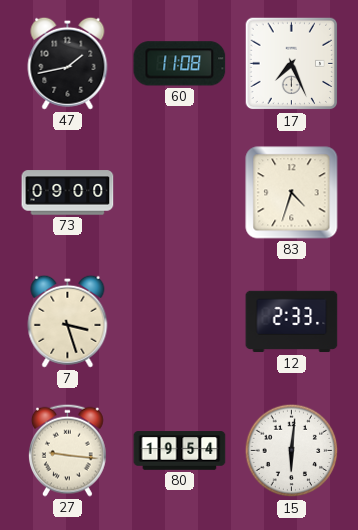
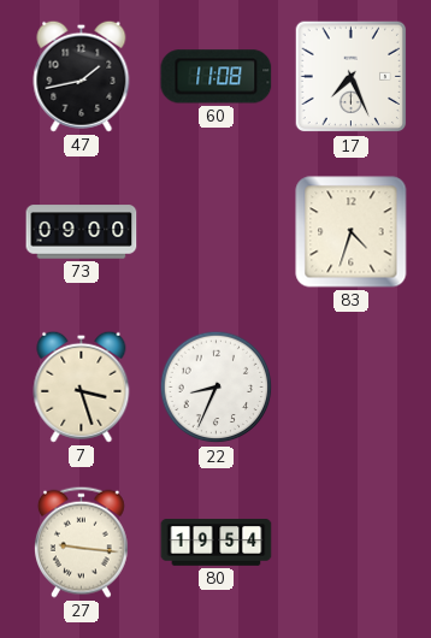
22: none -> 8:34
12: 2:33 -> none
15: 6:01 -> none
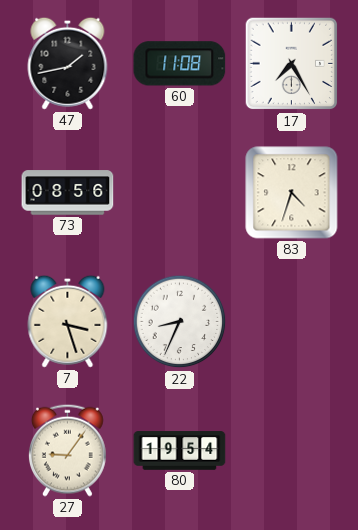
17: 7:26 -> 7:25
73: 09:00 -> 08:56
27: 9:16 -> 9:06
